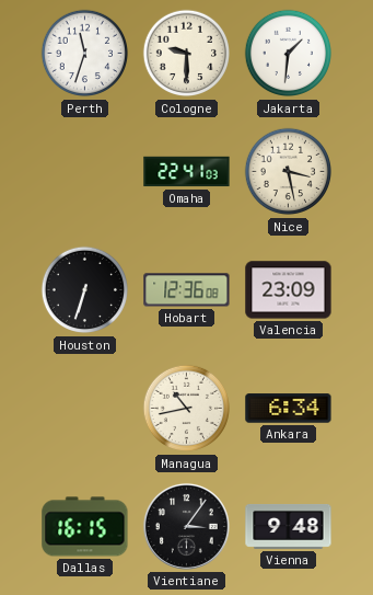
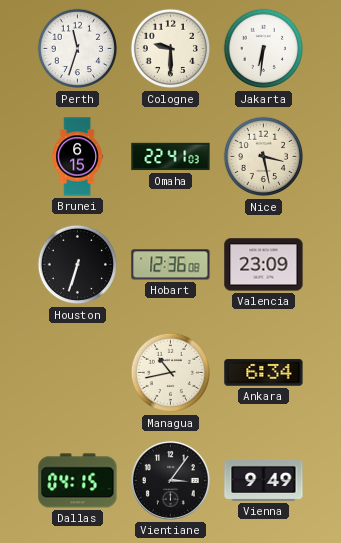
Jakarta: 1:31 -> 6:31
Brunei: none -> 6:15
Dallas: 16:15 -> 04:15
Vienna: 9:48 -> 9:49
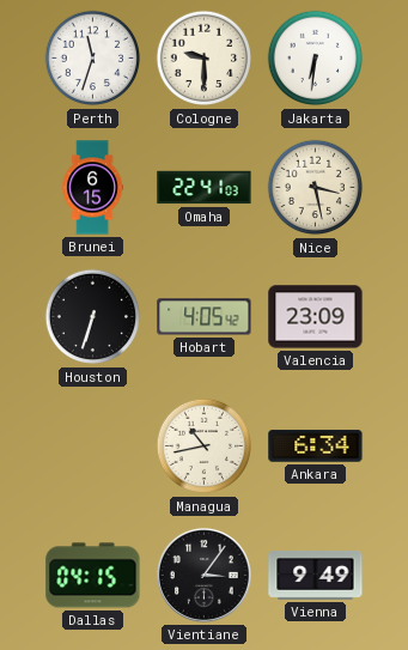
Hobart: 12:36 -> 4:05
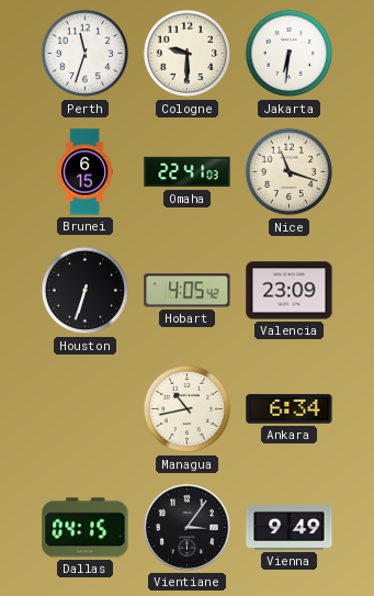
Nice: 3:28 -> 11:18
